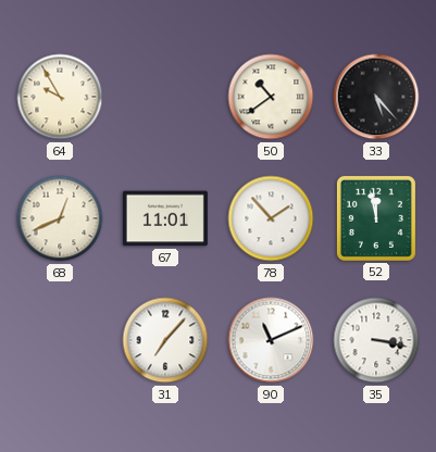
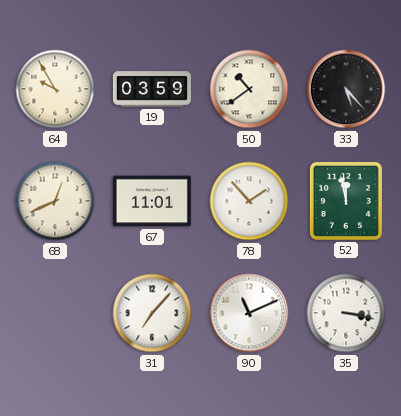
19: none -> 03:59
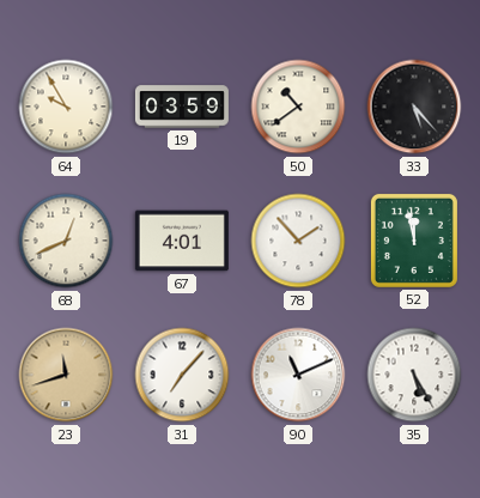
67: 11:01 -> 4:01
23: none -> 11:42
35: 3:17 -> 5:25
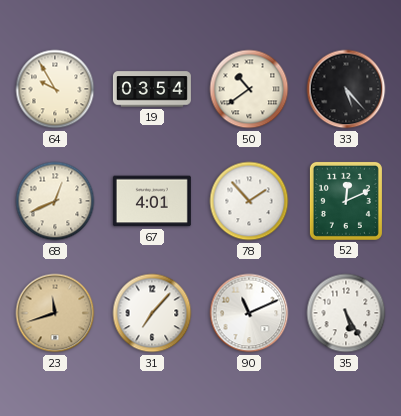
19: 03:59 -> 03:54
52: 11:58 -> 12:11
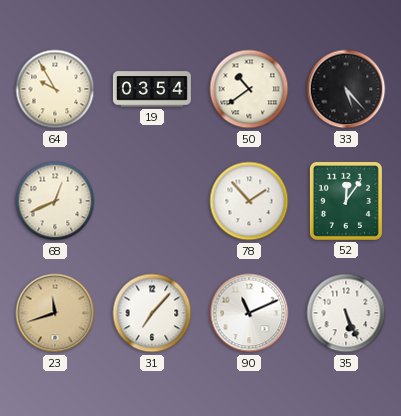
67: 4:01 -> none
52: 12:11 -> 12:06
35: 5:25 -> 5:26
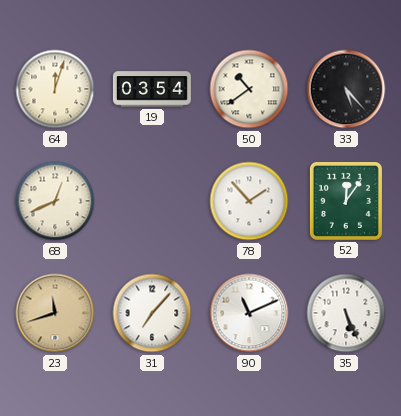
64: 9:55 -> 12:03
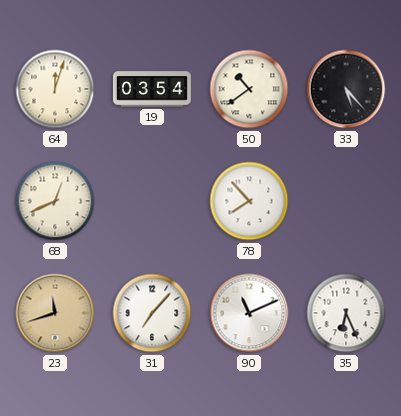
78: 1:53 -> 7:53
52: 12:06 -> none
35: 5:26 -> 6:26
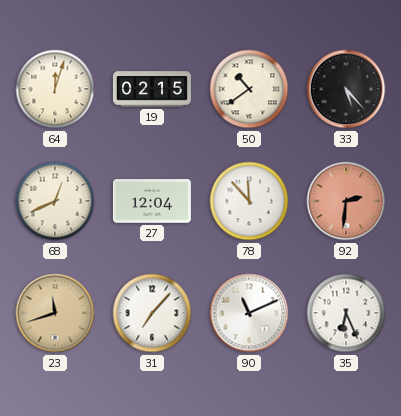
19: 03:54 -> 02:15
27: none -> 12:04
78: 7:53 -> 11:53
92: none -> 2:31
